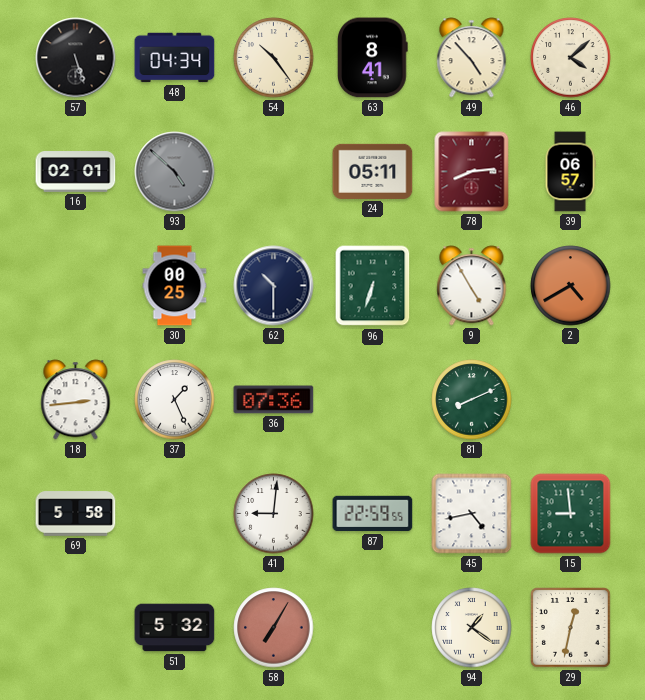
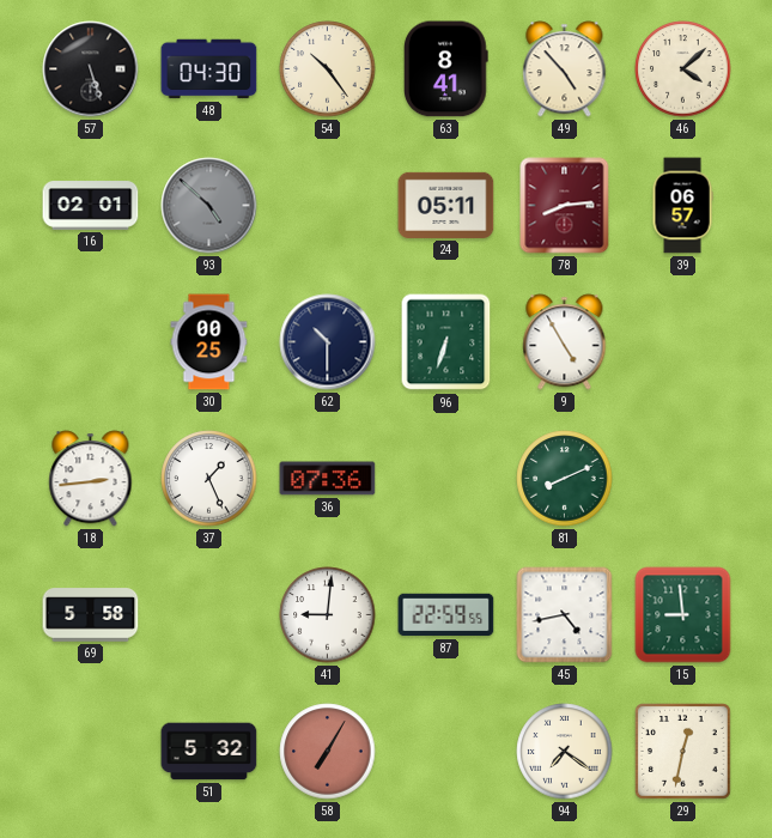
48: 04:34 -> 04:30
2: 4:40 -> none
94: 1:21 -> 7:21
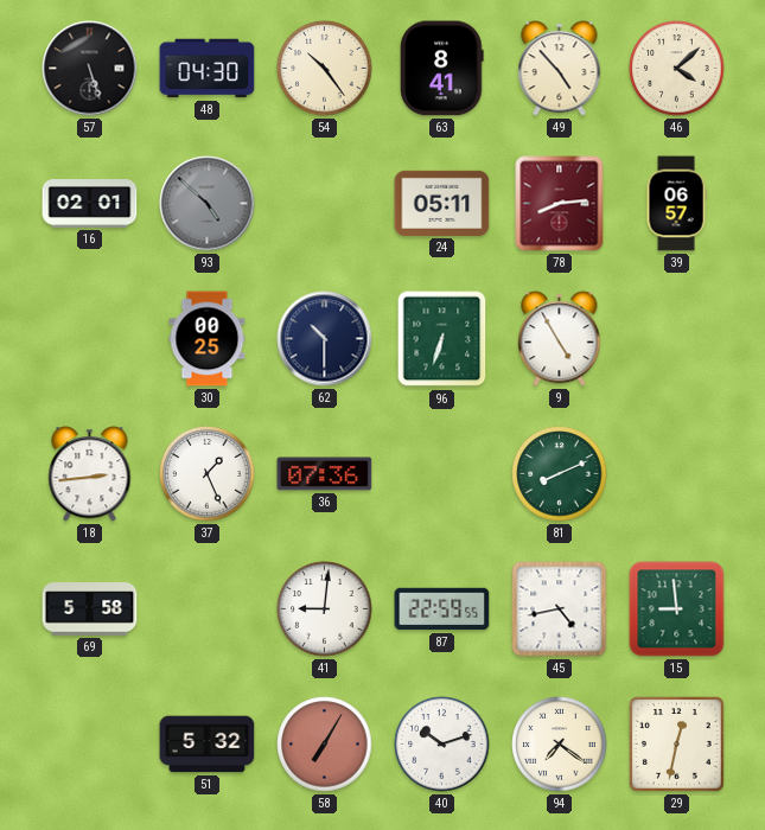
40: none -> 10:12
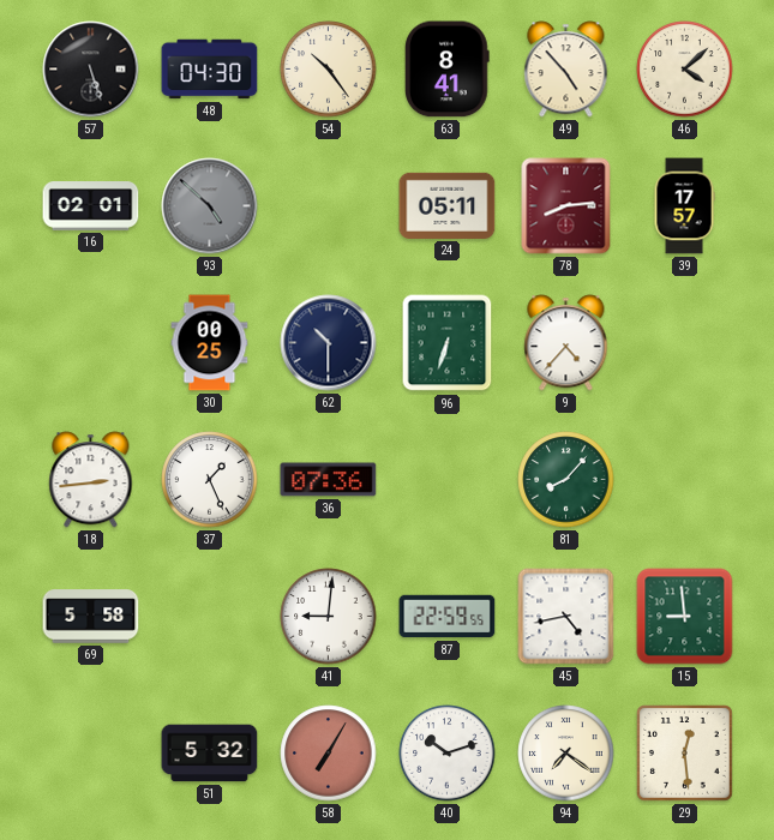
39: 06:57 -> 17:57
9: 4:55 -> 4:37
81: 8:11 -> 8:07
29: 12:32 -> 12:29
